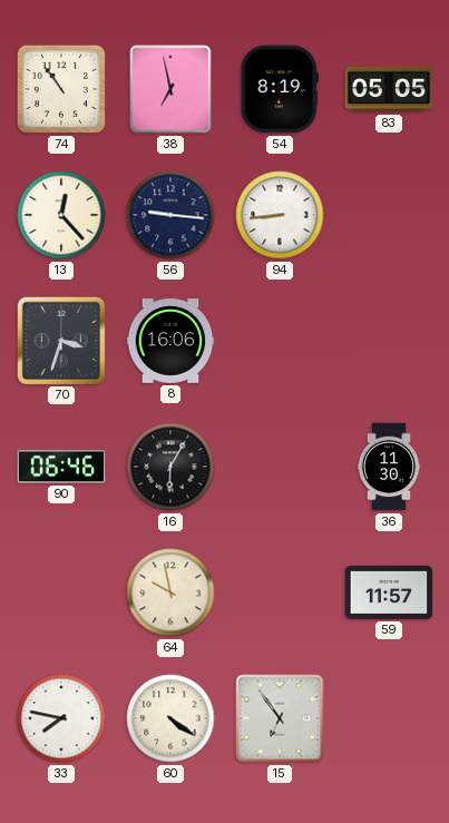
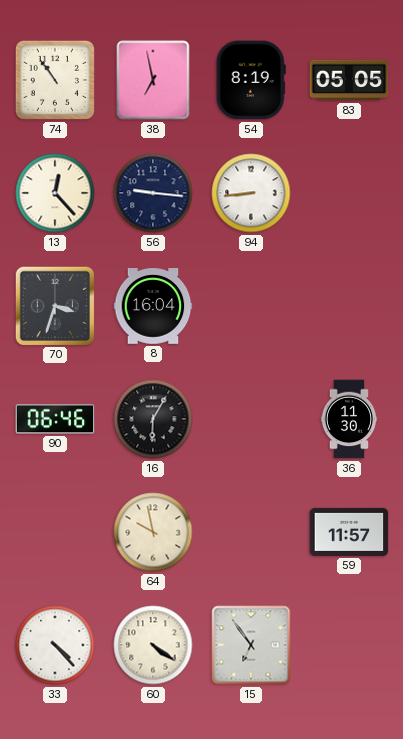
8: 16:06 -> 16:04
33: 7:47 -> 4:23
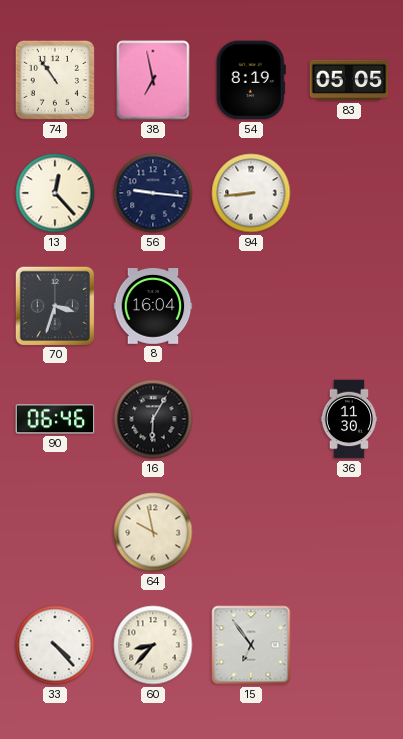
59: 11:57 -> none
60: 4:21 -> 8:37
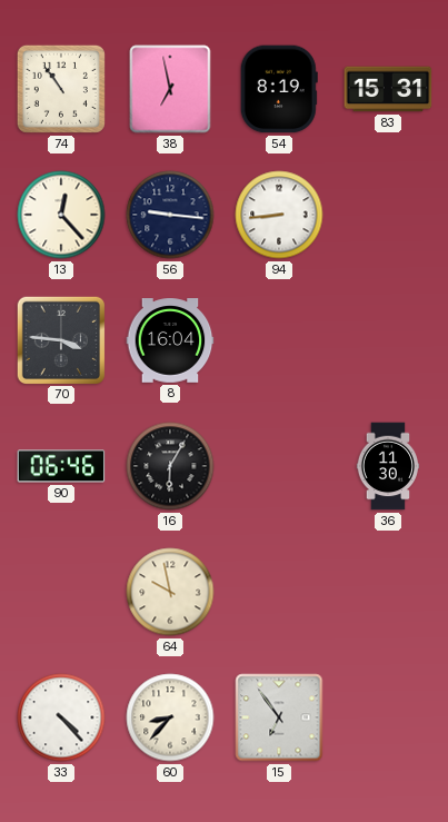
83: 05:05 -> 15:31
70: 3:33 -> 3:46
